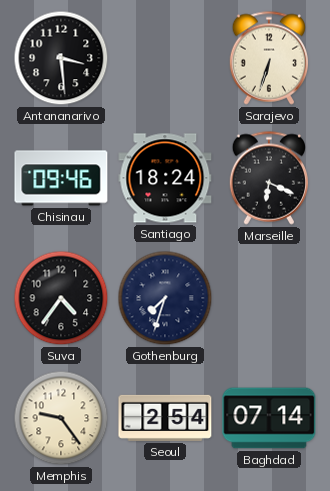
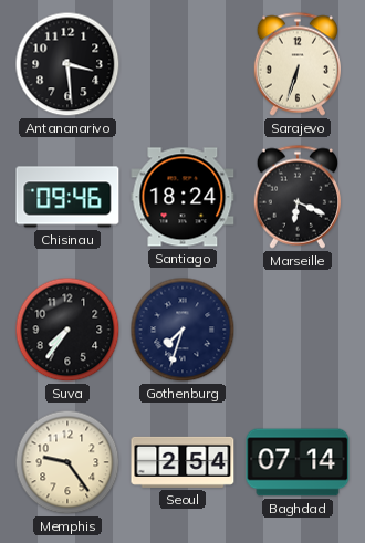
Suva: 4:36 -> 7:36
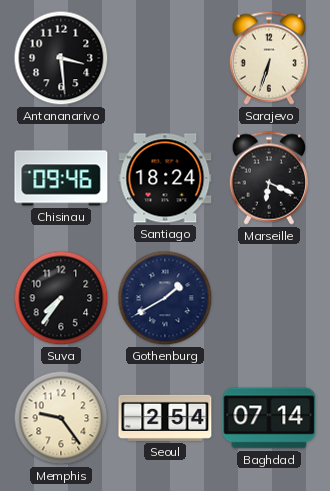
Gothenburg: 7:33 -> 1:40
